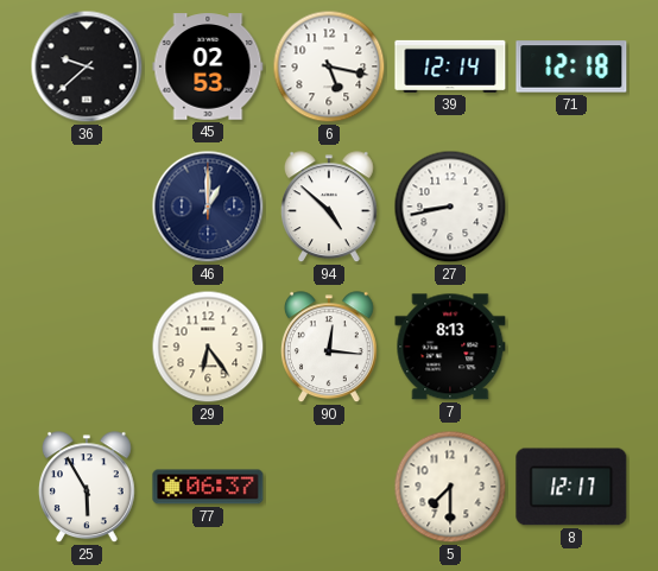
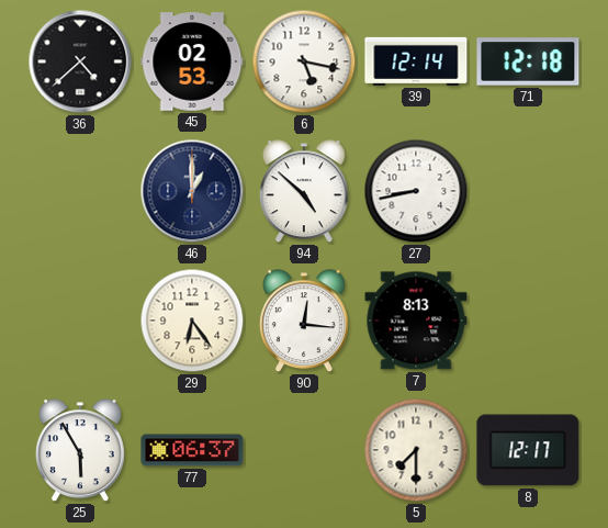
36: 9:38 -> 4:38
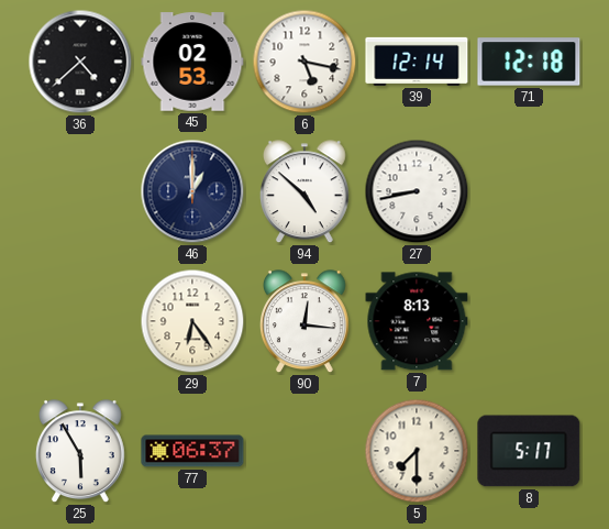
8: 12:17 -> 5:17
